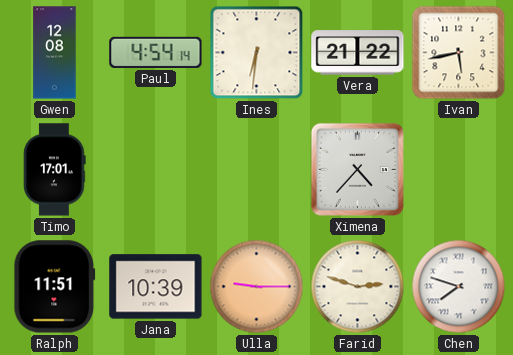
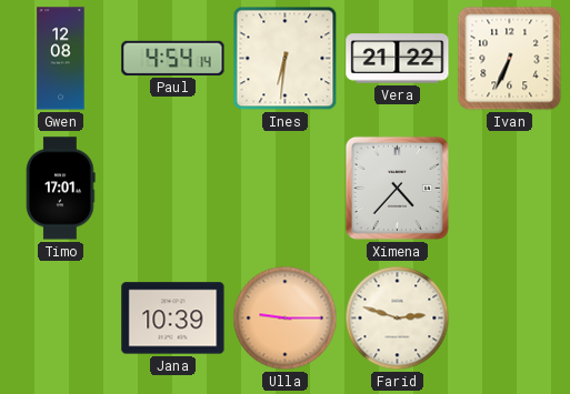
Ivan: 5:43 -> 6:34
Ralph: 11:51 -> none
Chen: 7:48 -> none
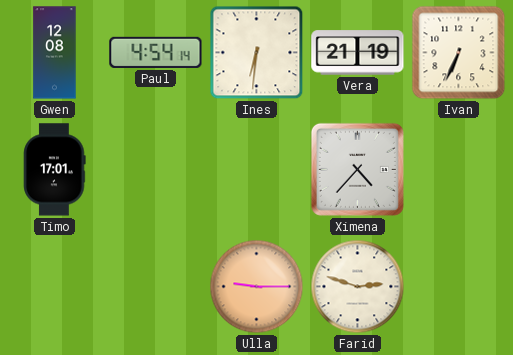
Vera: 21:22 -> 21:19
Jana: 10:39 -> none
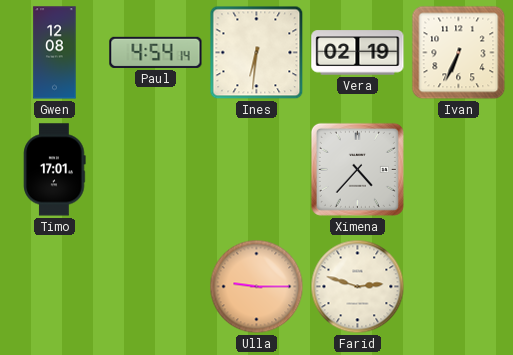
Vera: 21:19 -> 02:19
